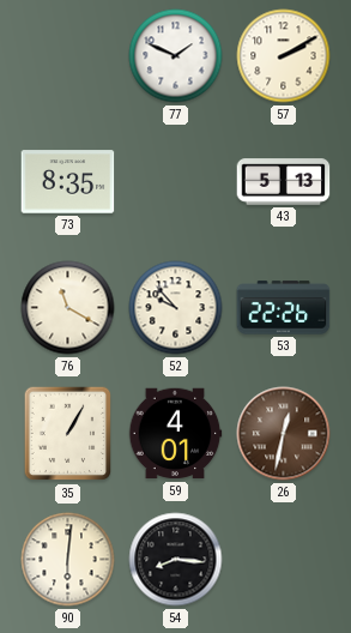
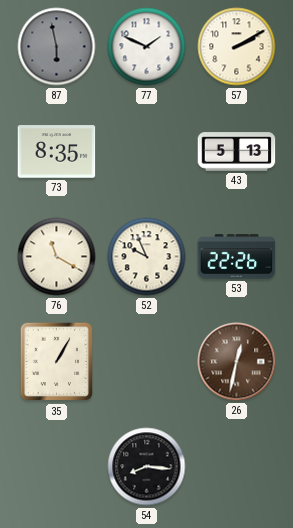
87: none -> 5:58
52: 9:53 -> 9:56
59: 4:01 -> none
90: 6:01 -> none
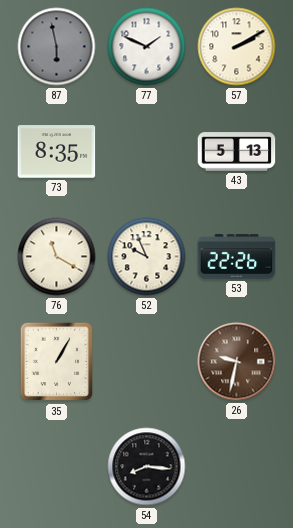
26: 12:32 -> 9:32
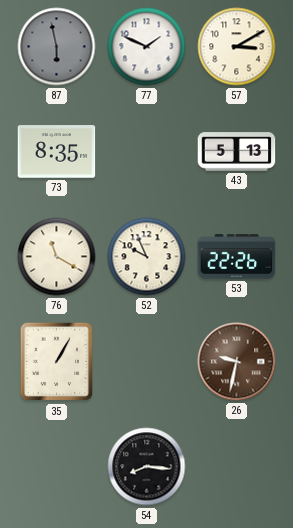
57: 2:10 -> 3:10
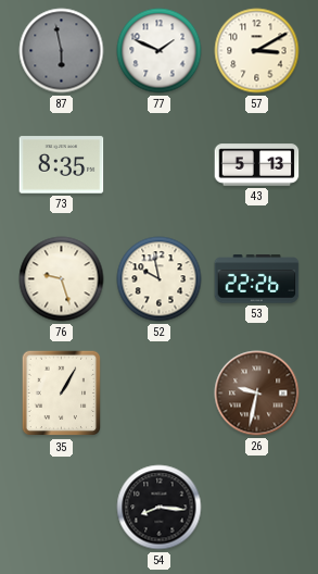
76: 11:20 -> 9:27
52: 9:56 -> 9:58
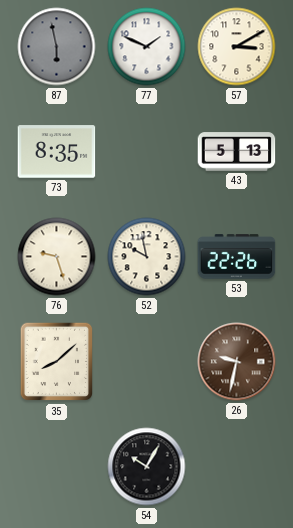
35: 1:05 -> 8:08
54: 8:16 -> 10:05
